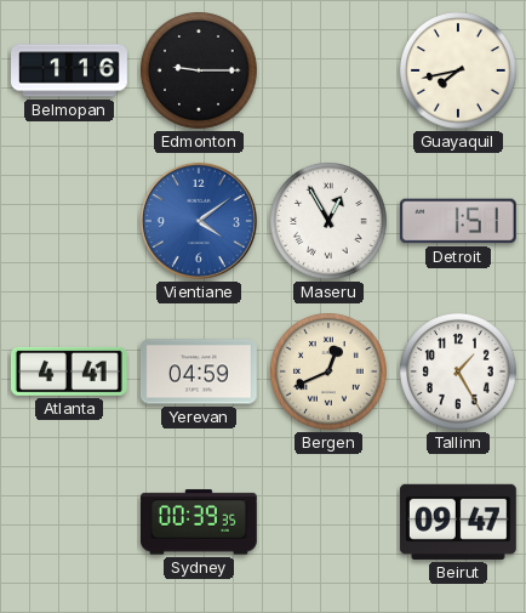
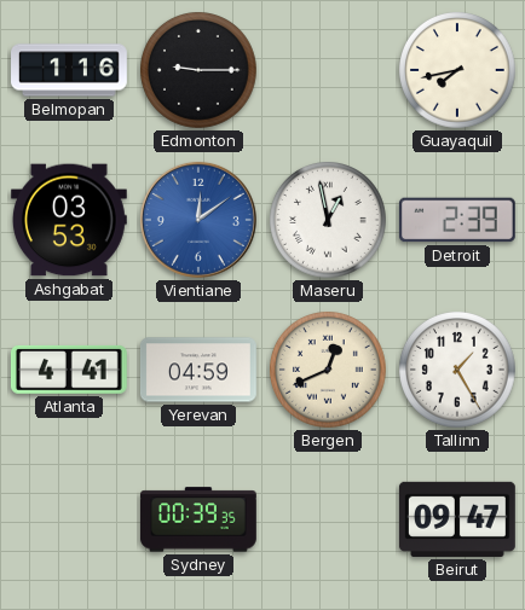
Ashgabat: none -> 03:53
Vientiane: 4:09 -> 12:09
Maseru: 12:55 -> 12:58
Detroit: 1:51 -> 2:39
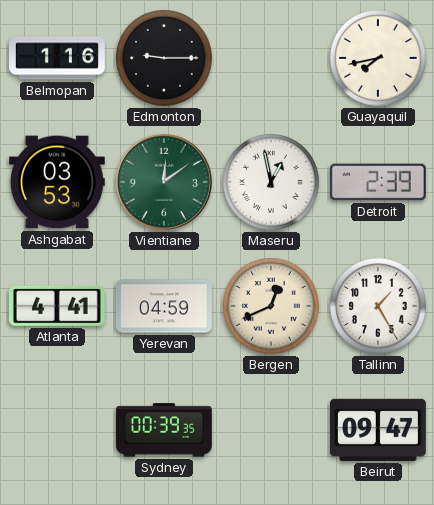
Vientiane dial: blue -> green
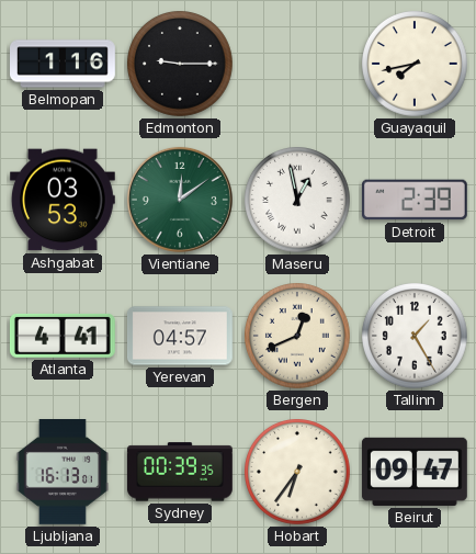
Yerevan: 04:59 -> 04:57
Ljubljana: none -> 16:13
Hobart: none -> 6:36
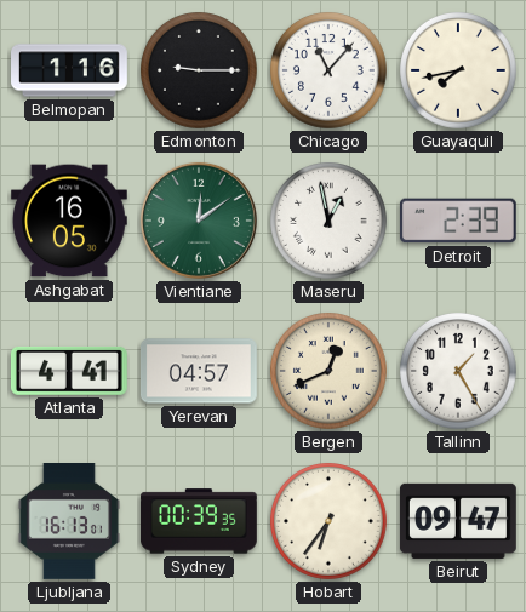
Chicago: none -> 11:07
Ashgabat: 03:53 -> 16:05
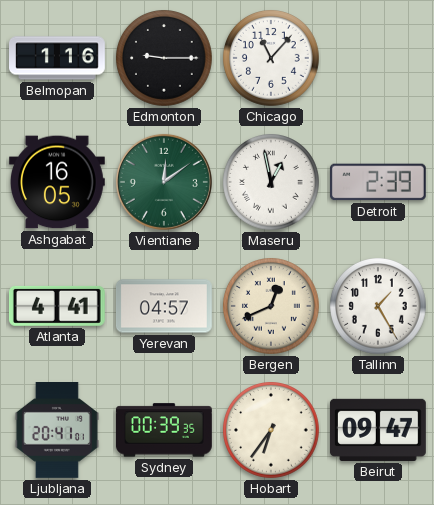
Guayaquil: 7:43 -> none
Ljubljana: 16:13 -> 20:41
